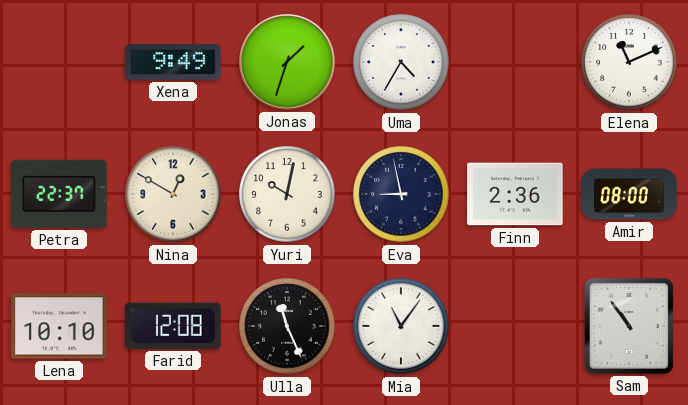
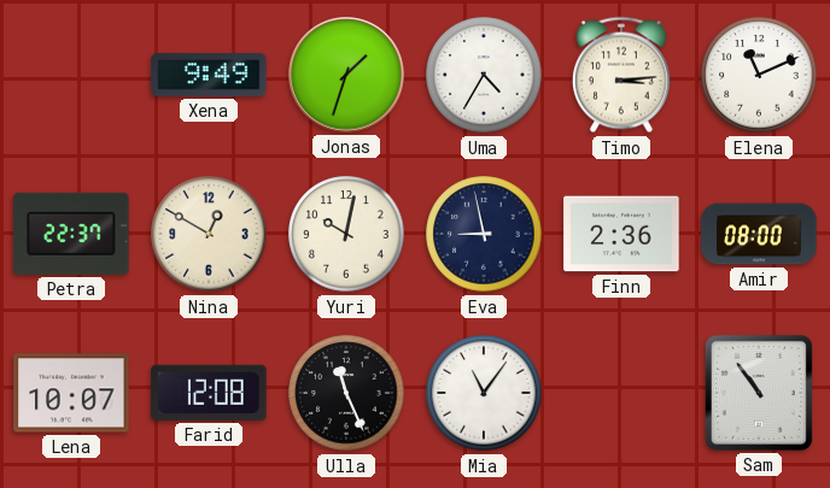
Timo: none -> 3:14
Lena: 10:10 -> 10:07
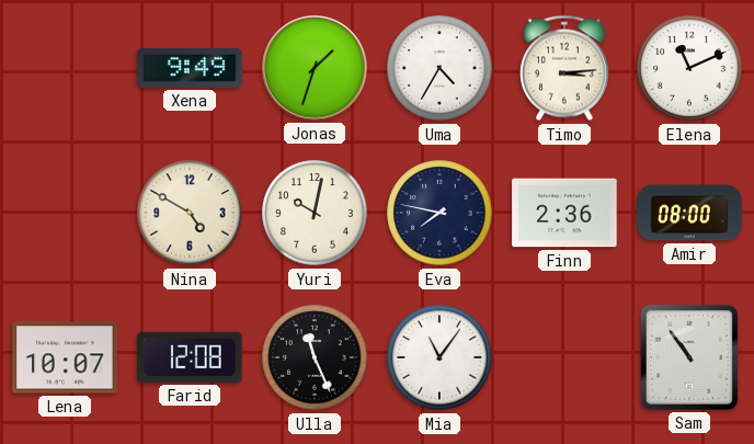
Petra: 22:37 -> none
Nina: 12:50 -> 4:50
Eva: 8:58 -> 7:47
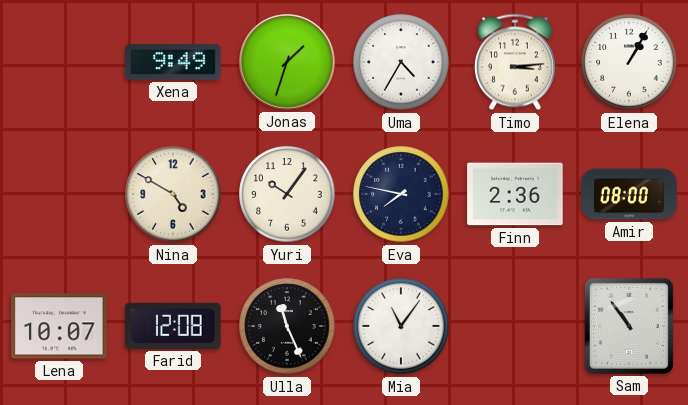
Elena: 11:11 -> 1:05
Yuri: 10:02 -> 10:06
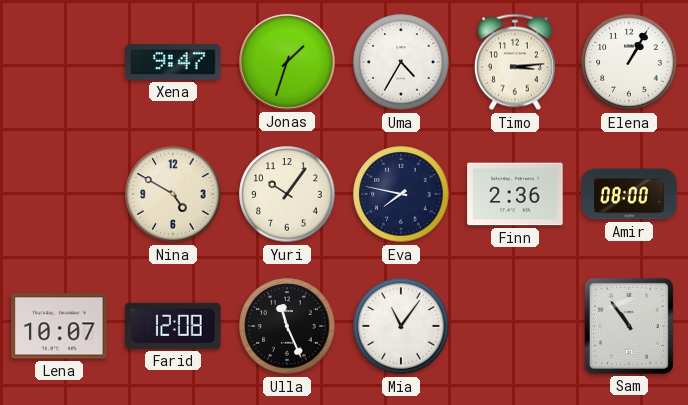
Xena: 9:49 -> 9:47
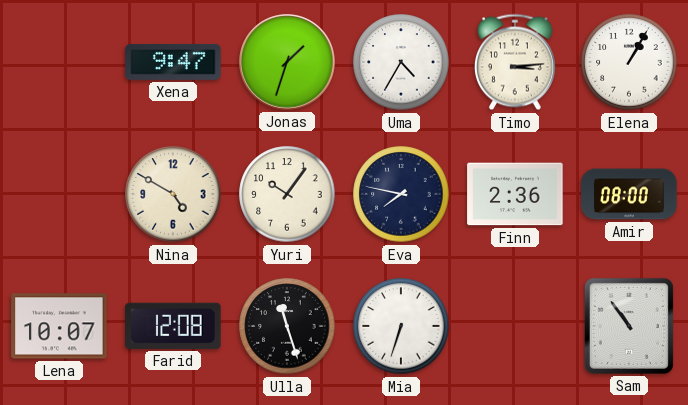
Ulla: 11:26 -> 11:27
Mia: 11:06 -> 6:33
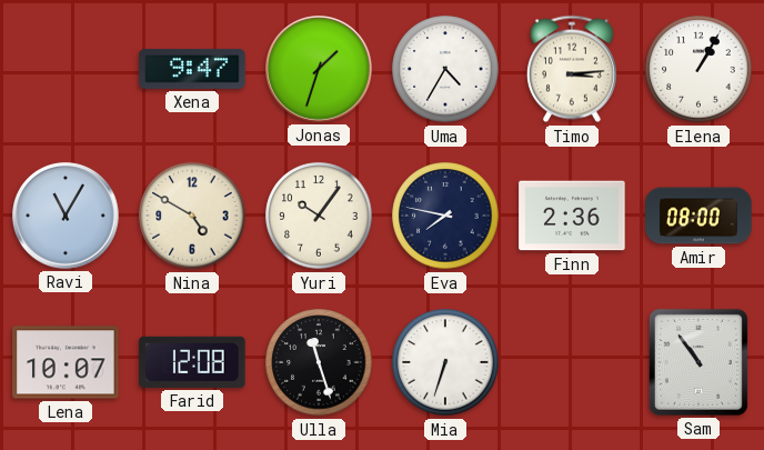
Ravi: none -> 11:05
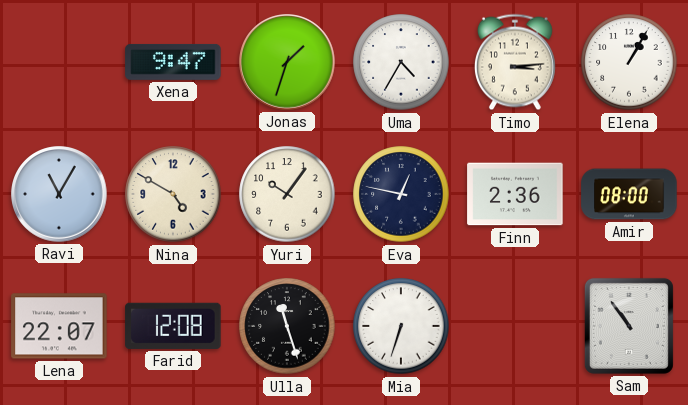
Eva: 7:47 -> 12:47
Lena: 10:07 -> 22:07
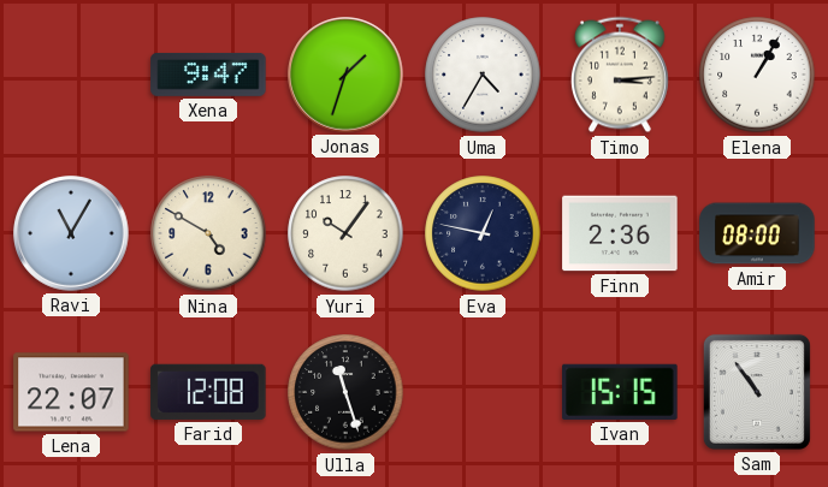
Mia: 6:33 -> none
Ivan: none -> 15:15
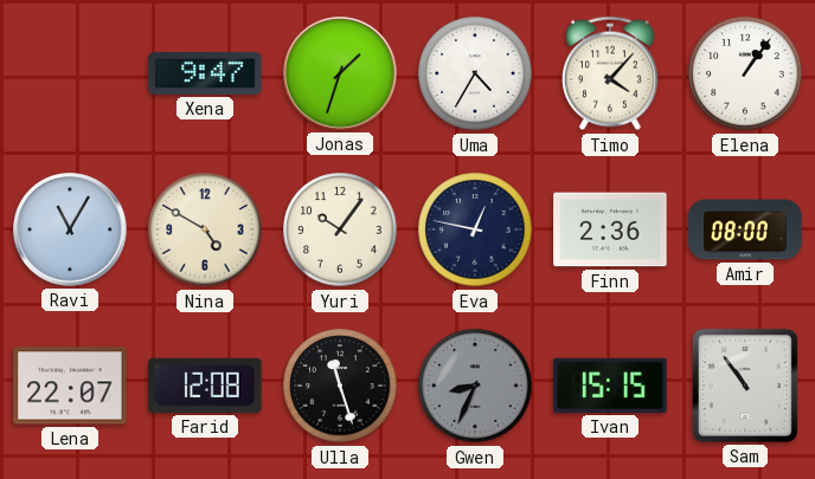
Timo: 3:14 -> 4:07
Elena: 1:05 -> 1:06
Gwen: none -> 8:34
